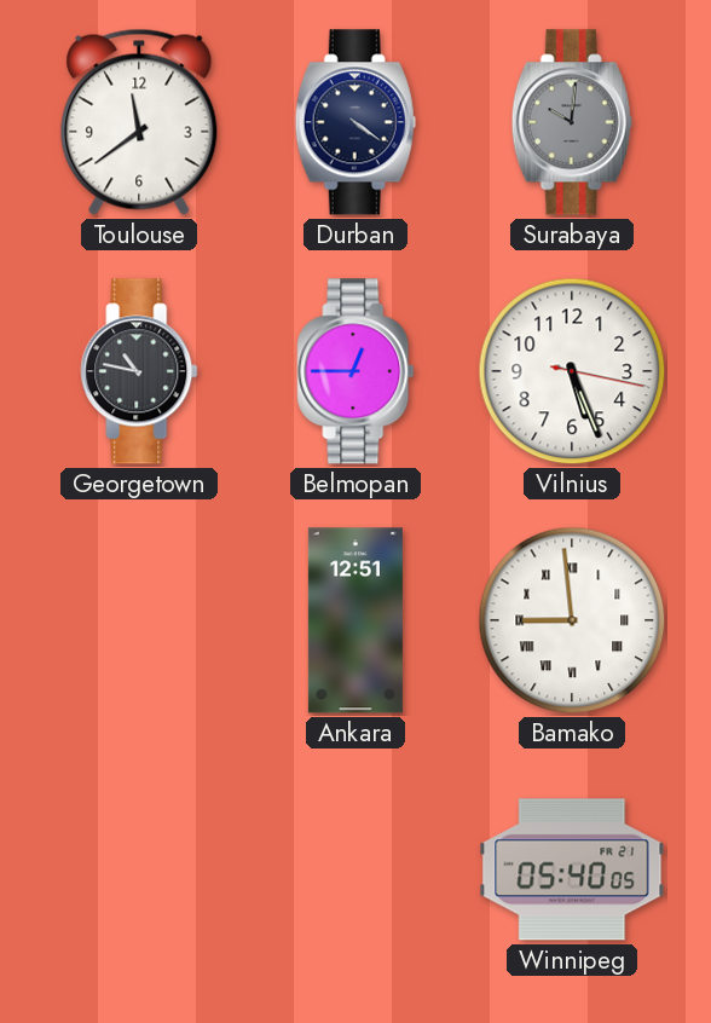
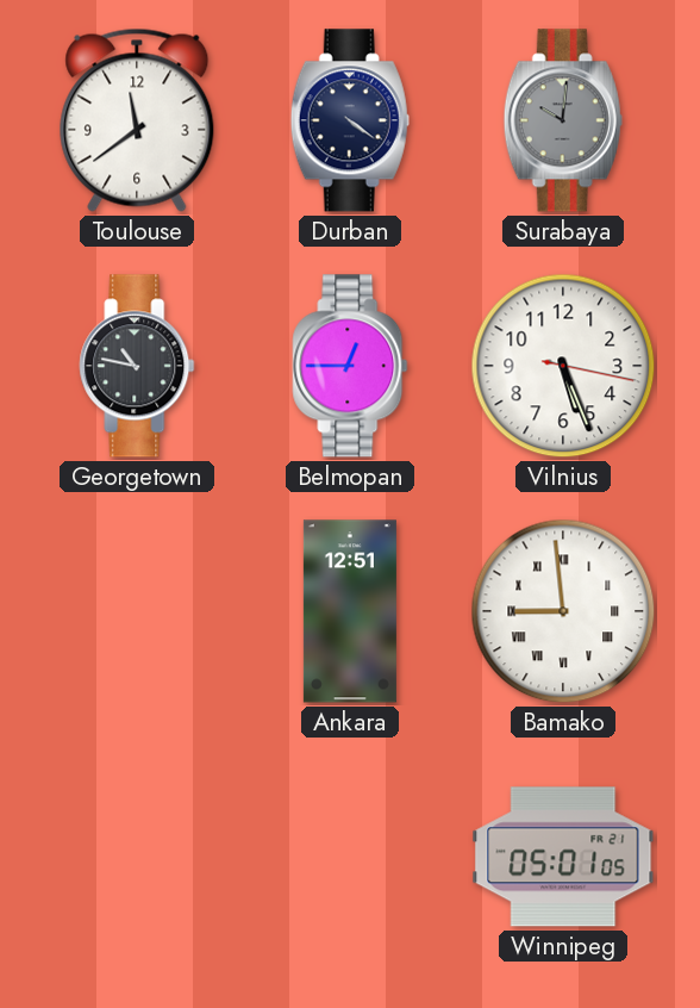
Winnipeg: 05:40 -> 05:01
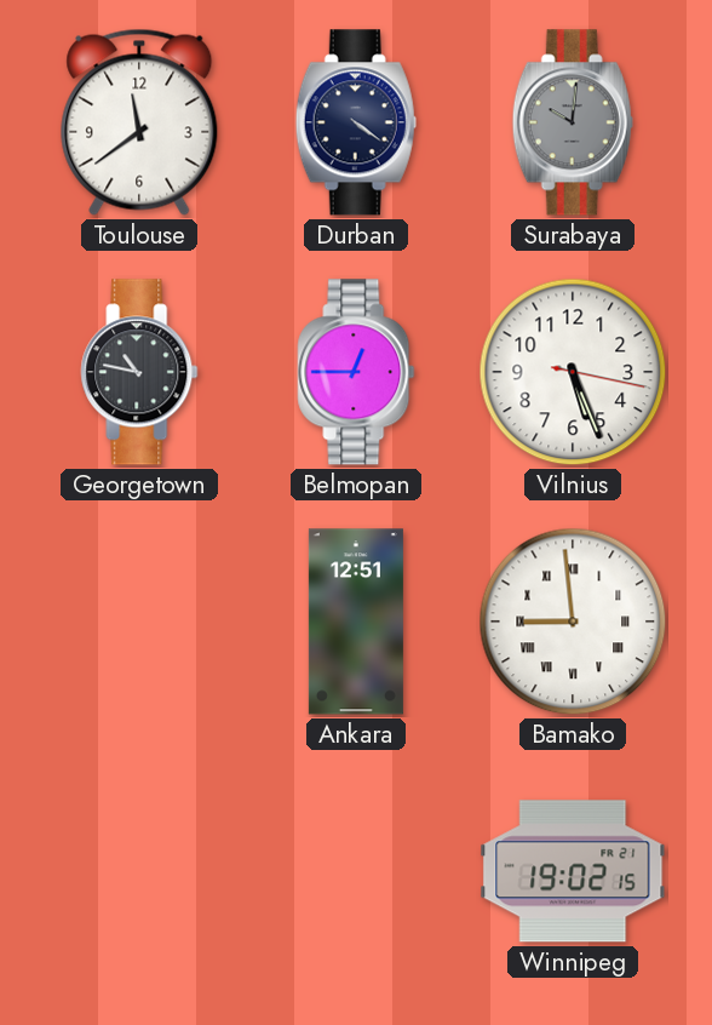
Winnipeg: 05:01 -> 19:02
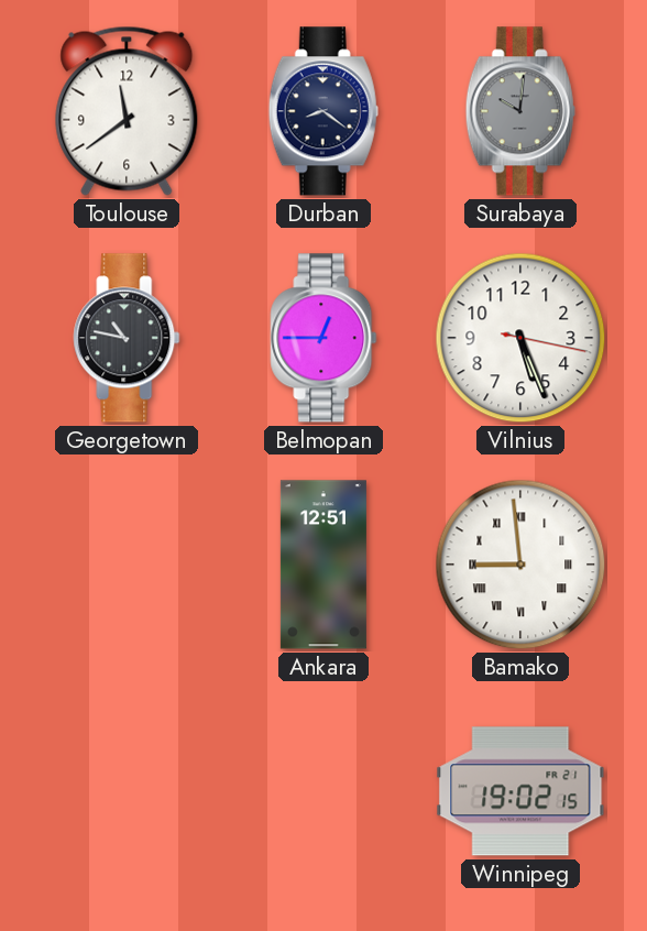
Durban: 4:21 -> 8:21
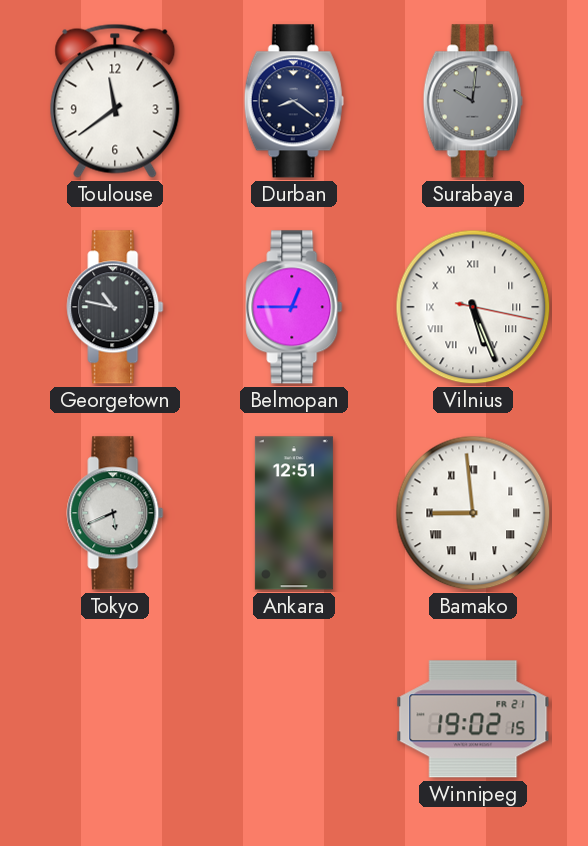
Vilnius numerals: Arabic -> Roman
Tokyo: none -> 5:41
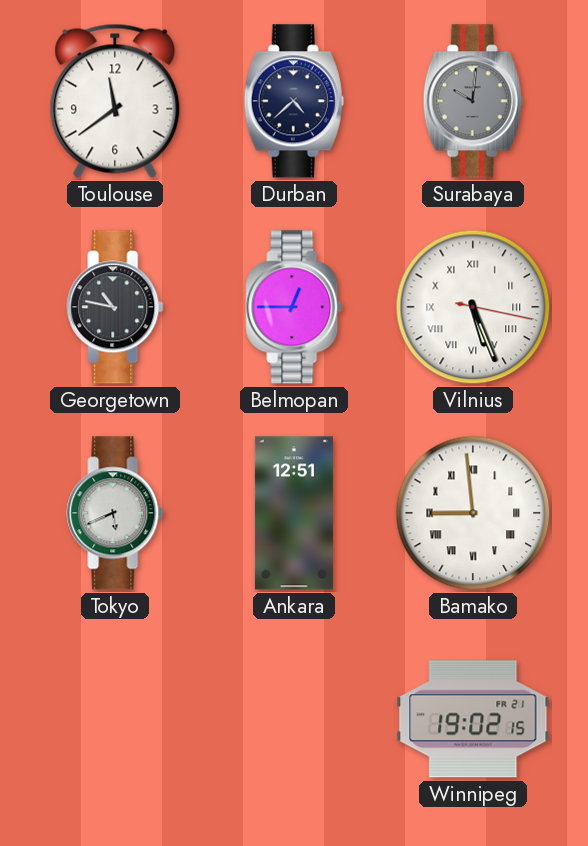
Durban: 8:21 -> 4:38
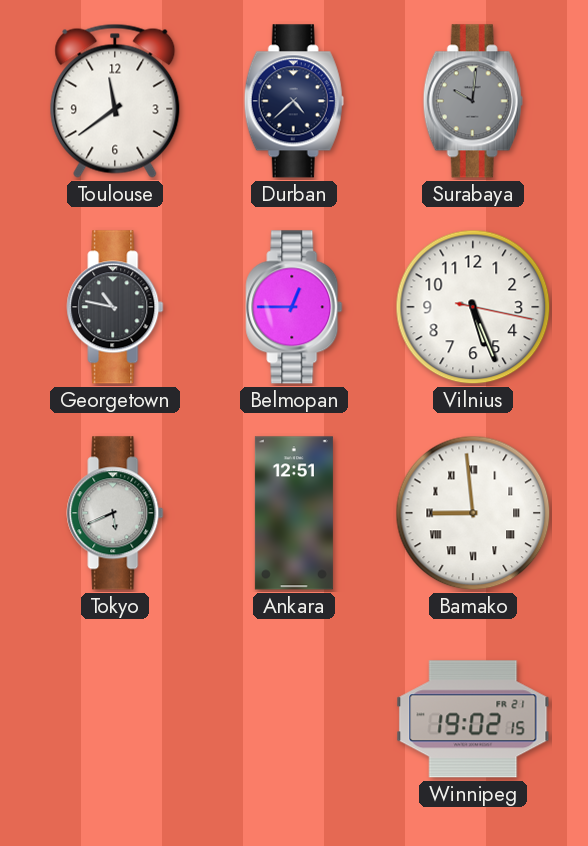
Vilnius numerals: Roman -> Arabic
